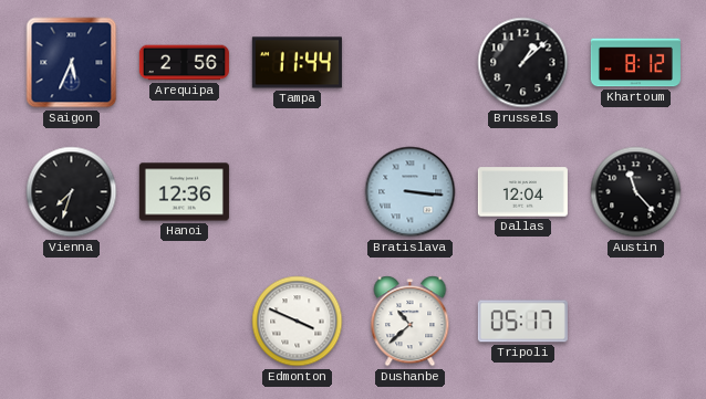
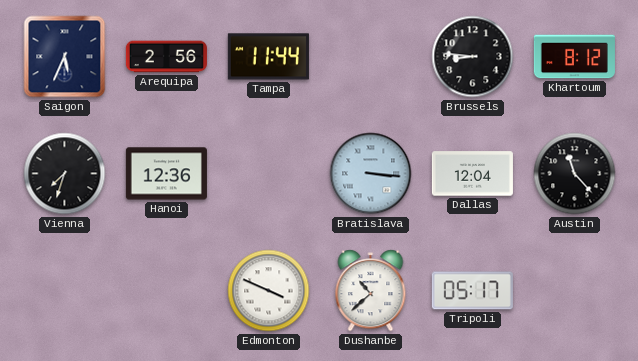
Brussels: 1:08 -> 8:46
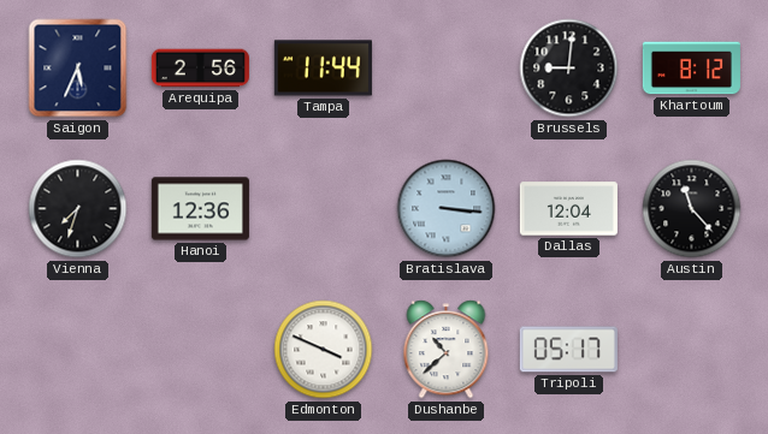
Brussels: 8:46 -> 9:01
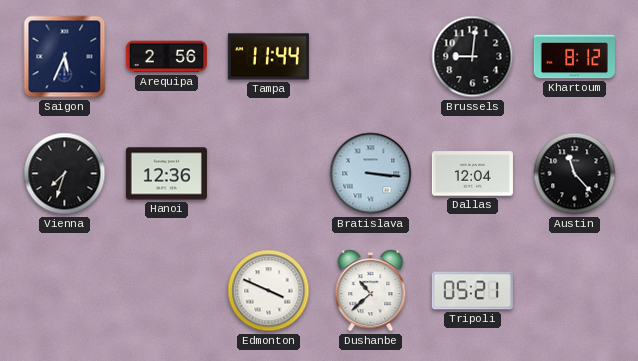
Tripoli: 05:17 -> 05:21
